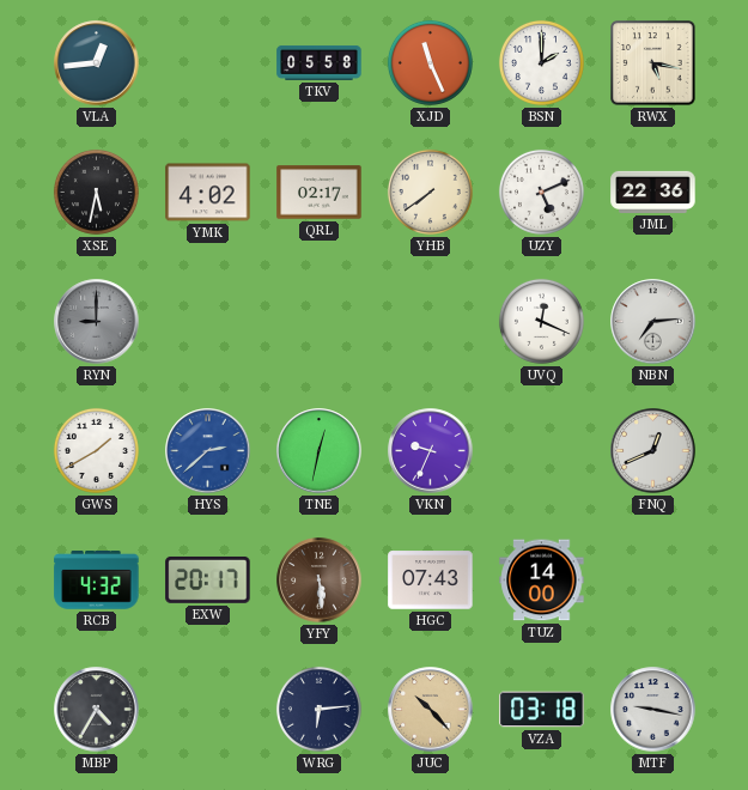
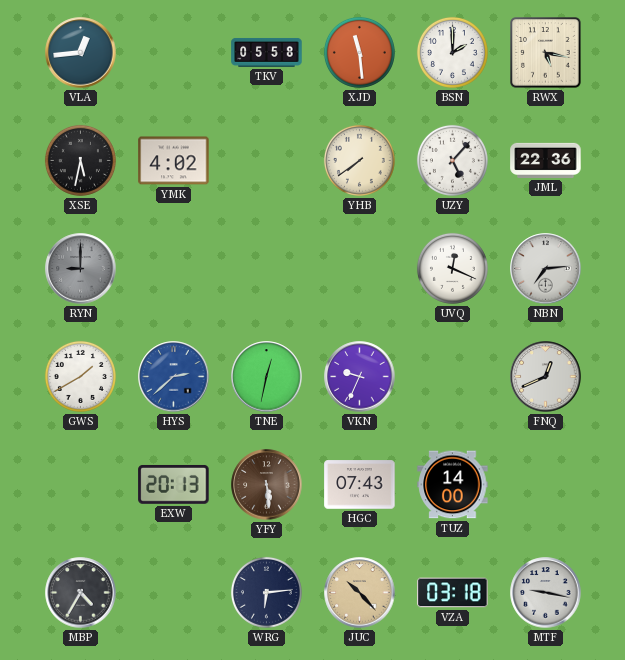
XJD: 11:26 -> 11:29
QRL: 02:17 -> none
UZY: 5:11 -> 5:07
RCB: 4:32 -> none
EXW: 20:17 -> 20:13
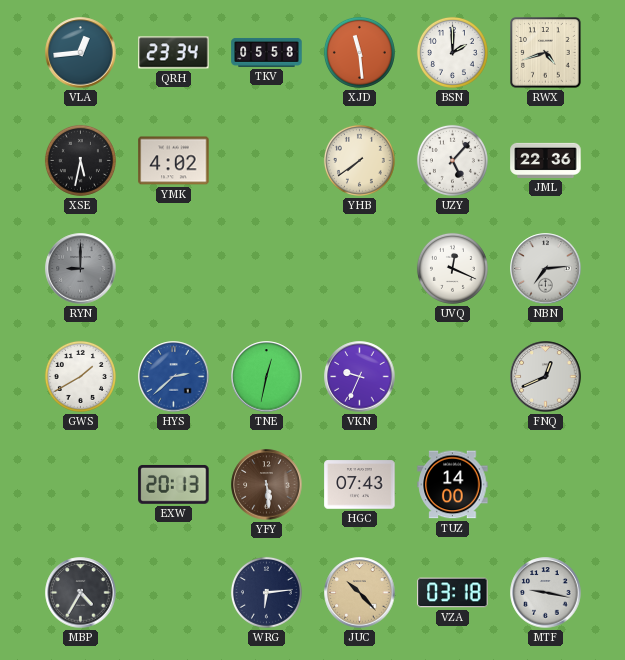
QRH: none -> 23:34
RWX: 5:17 -> 4:42
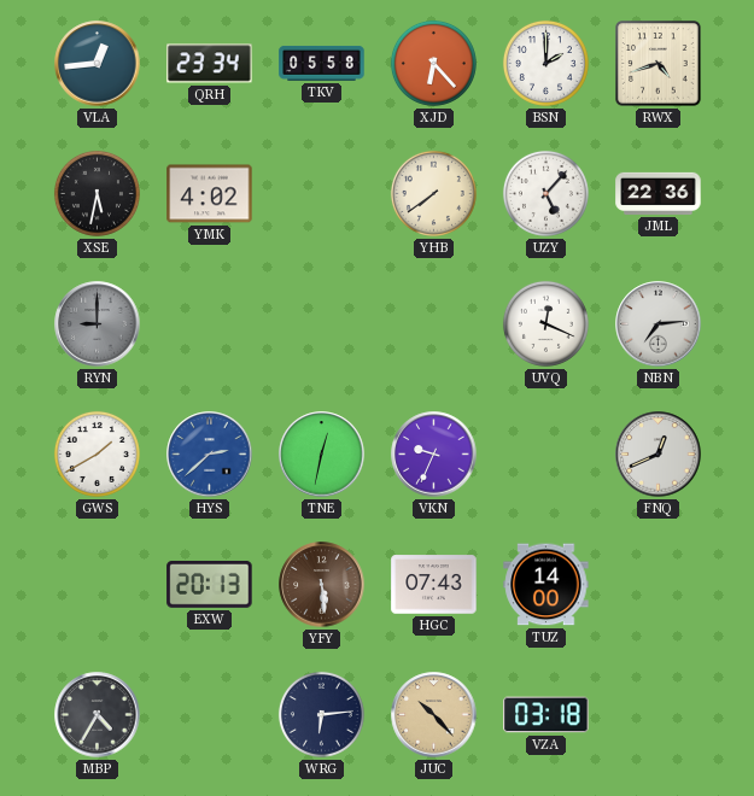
XJD: 11:29 -> 6:23
MTF: 9:17 -> none
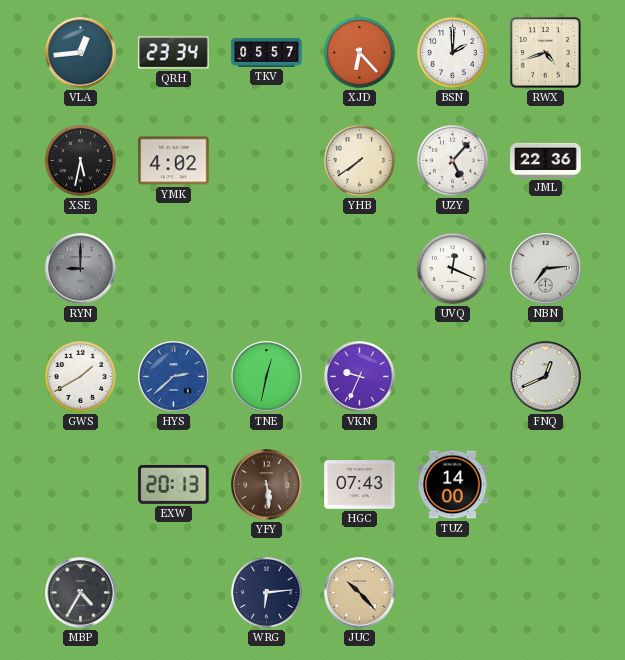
TKV: 05:58 -> 05:57
VZA: 03:18 -> none
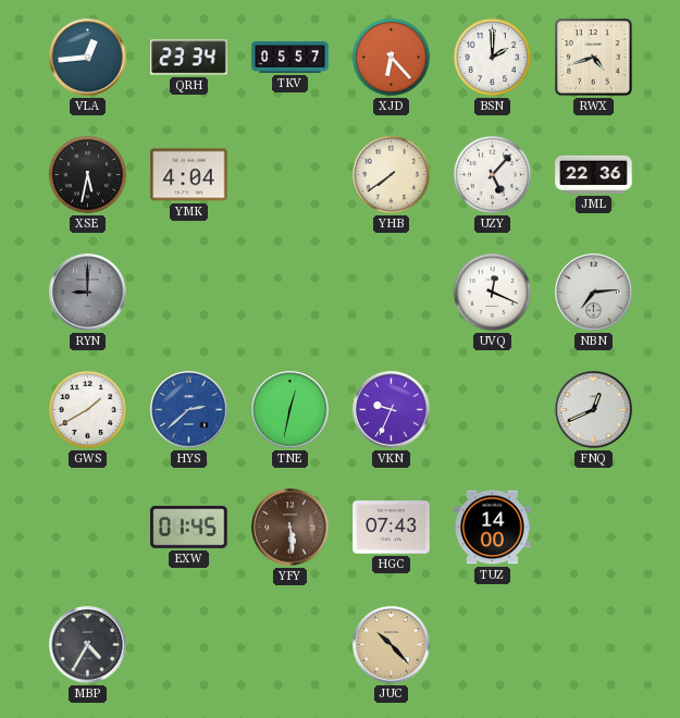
YMK: 4:02 -> 4:04
EXW: 20:13 -> 01:45
WRG: 6:14 -> none
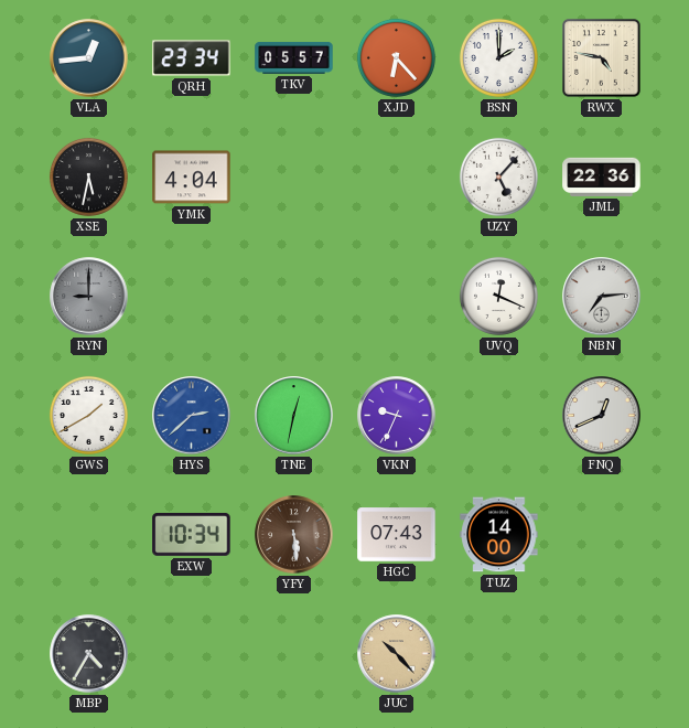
RWX: 4:42 -> 4:47
YHB: 7:39 -> none
EXW: 01:45 -> 10:34
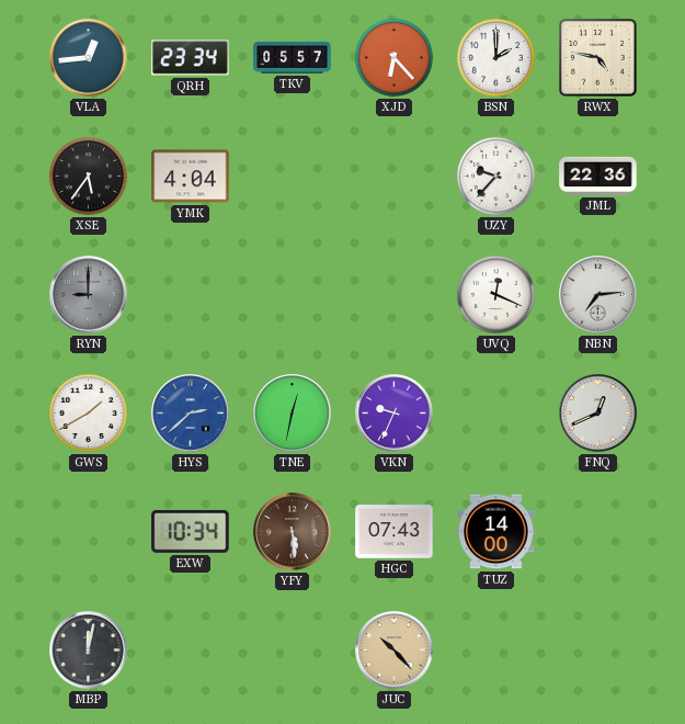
XSE: 5:32 -> 5:36
UZY: 5:07 -> 9:37
MBP: 4:35 -> 12:02
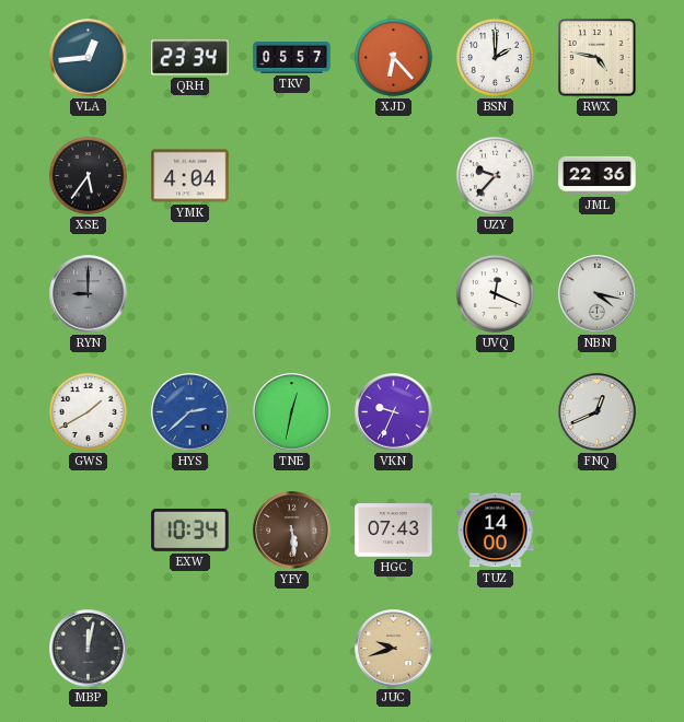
NBN: 7:14 -> 4:17
JUC: 10:23 -> 9:42
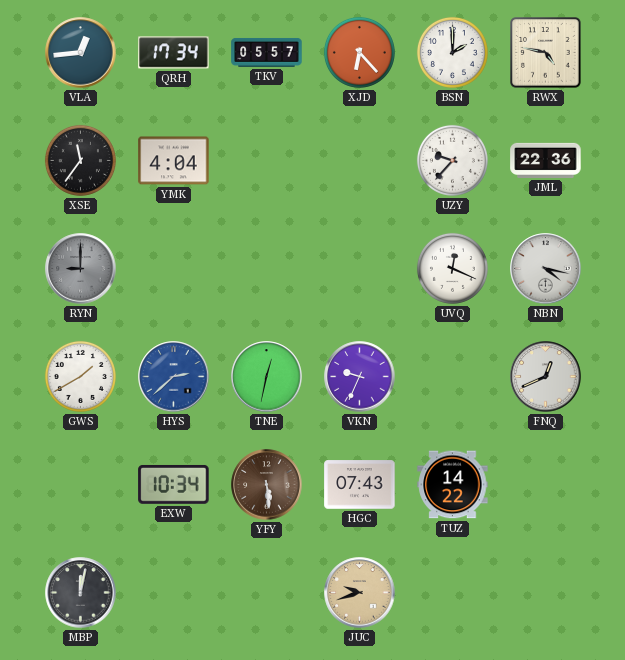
QRH: 23:34 -> 17:34
XSE: 5:36 -> 11:36
TUZ: 14:00 -> 14:22
